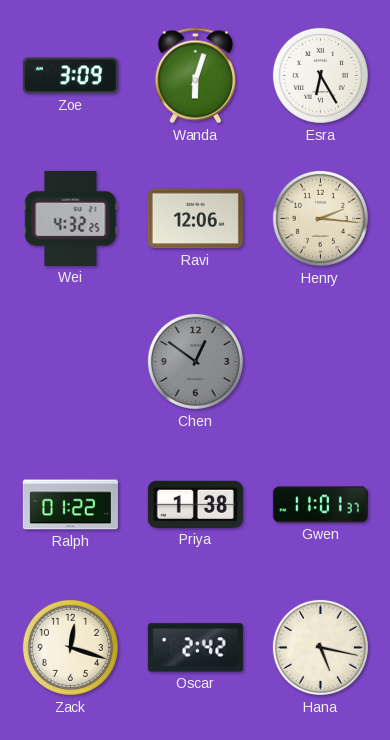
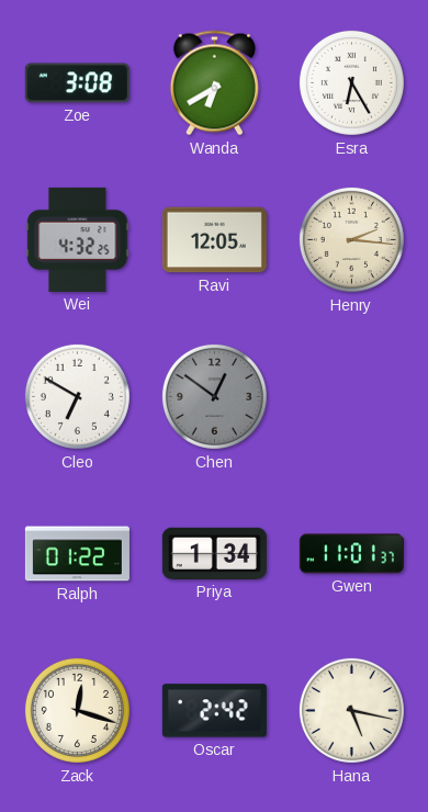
Zoe: 3:09 -> 3:08
Wanda: 6:03 -> 6:40
Ravi: 12:06 -> 12:05
Cleo: none -> 6:50
Priya: 1:38 -> 1:34
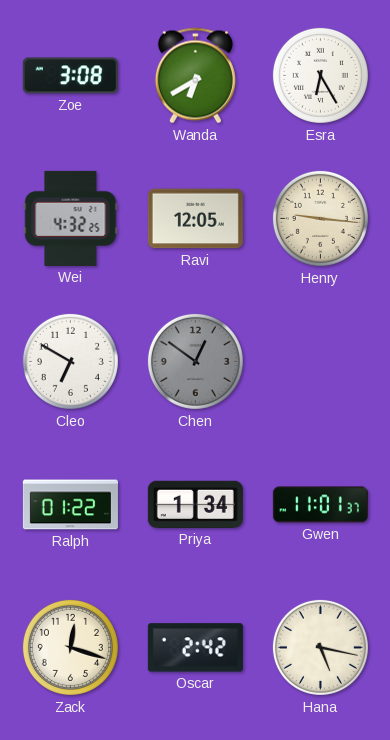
Henry: 2:16 -> 9:16
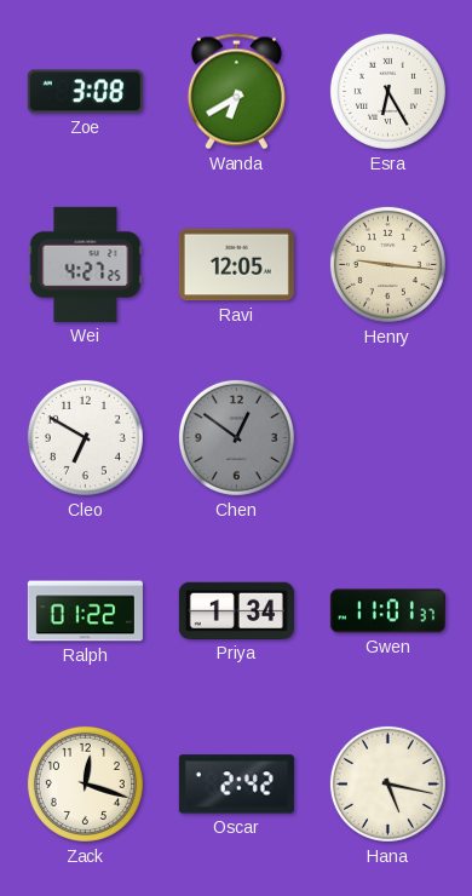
Wei: 4:32 -> 4:27
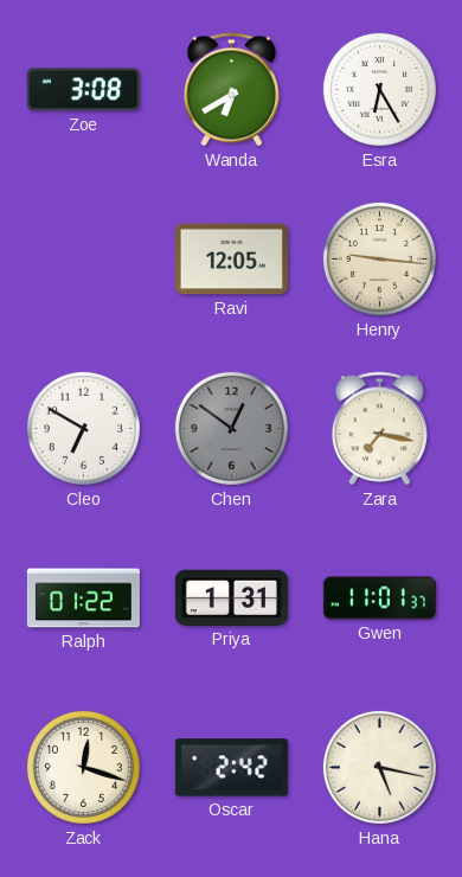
Wei: 4:27 -> none
Zara: none -> 7:17
Priya: 1:34 -> 1:31
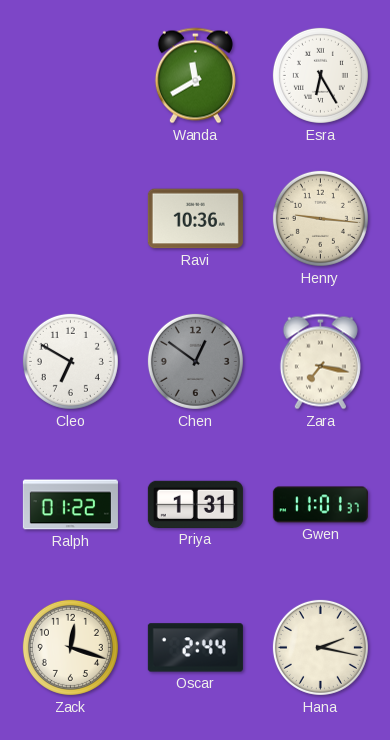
Zoe: 3:08 -> none
Wanda: 6:40 -> 11:40
Ravi: 12:05 -> 10:36
Oscar: 2:42 -> 2:44
Hana: 5:17 -> 2:17
